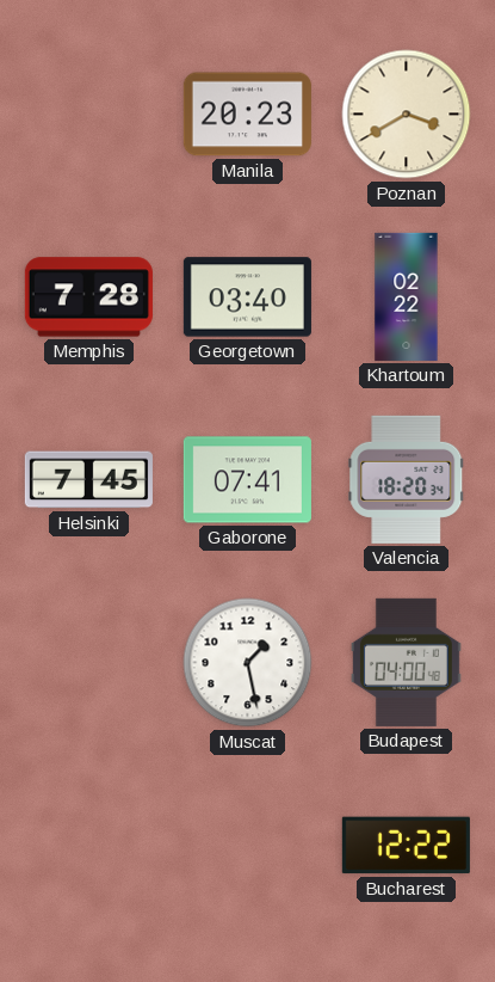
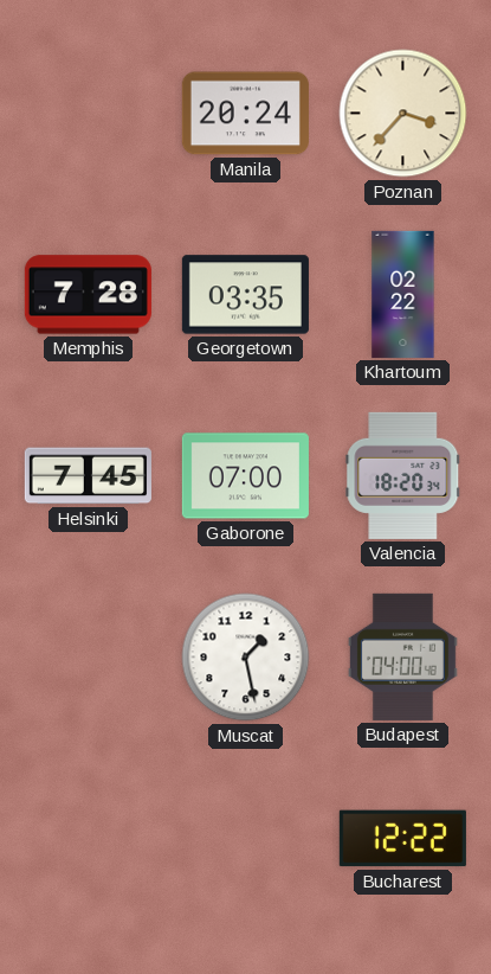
Manila: 20:23 -> 20:24
Poznan: 3:40 -> 3:37
Georgetown: 03:40 -> 03:35
Gaborone: 07:41 -> 07:00
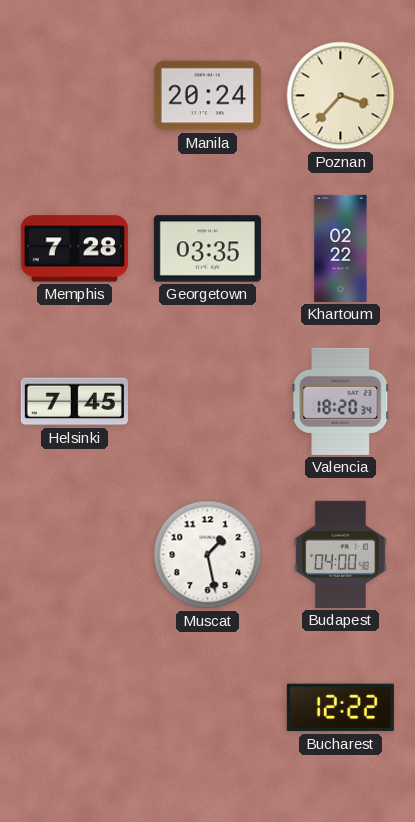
Gaborone: 07:00 -> none
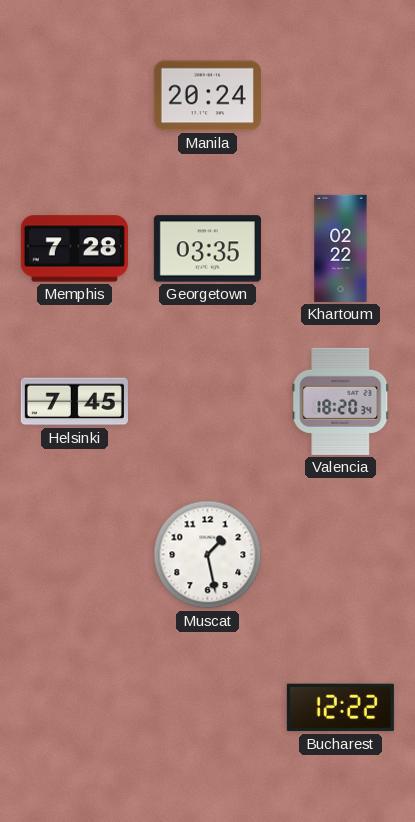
Poznan: 3:37 -> none
Budapest: 04:00 -> none
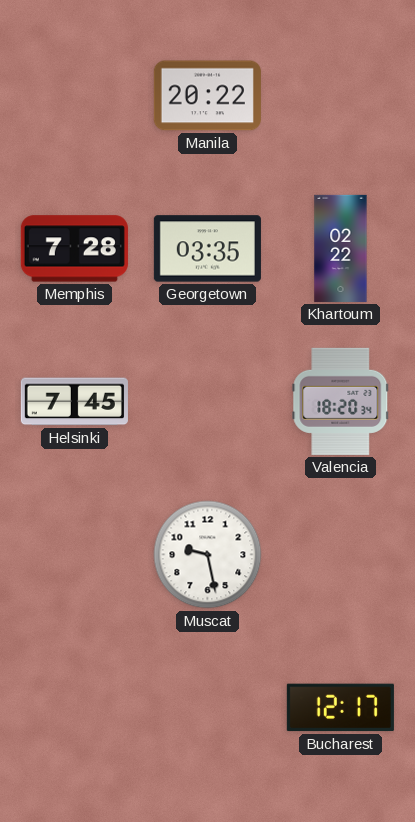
Manila: 20:24 -> 20:22
Muscat: 1:28 -> 9:28
Bucharest: 12:22 -> 12:17
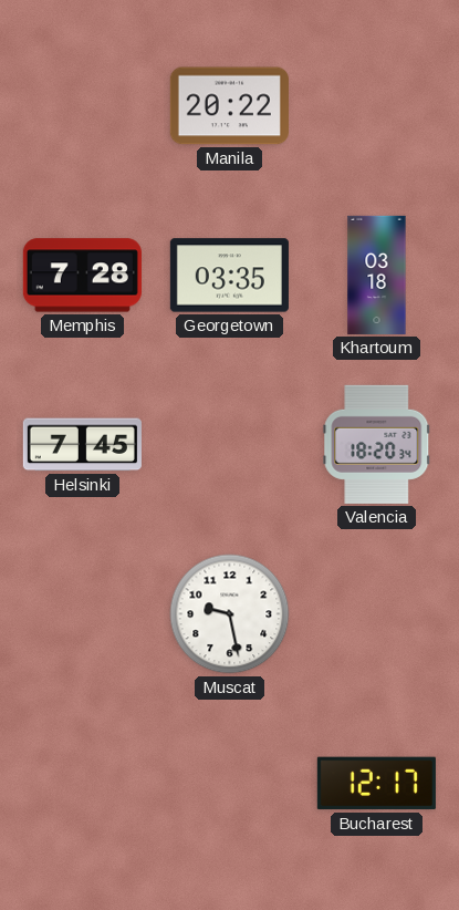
Khartoum: 02:22 -> 03:18
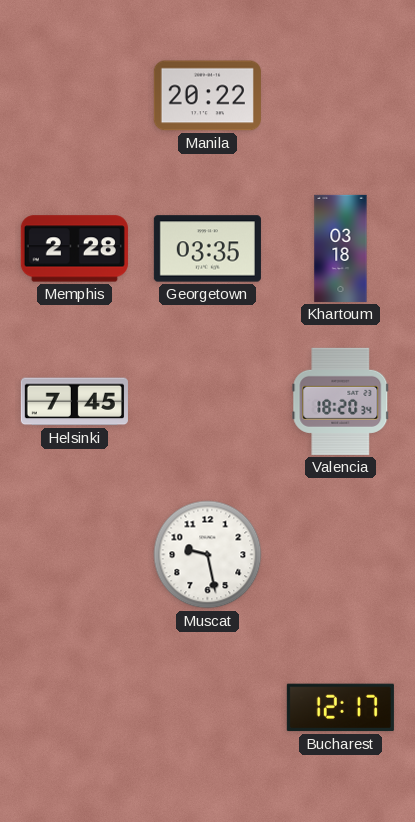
Memphis: 7:28 -> 2:28
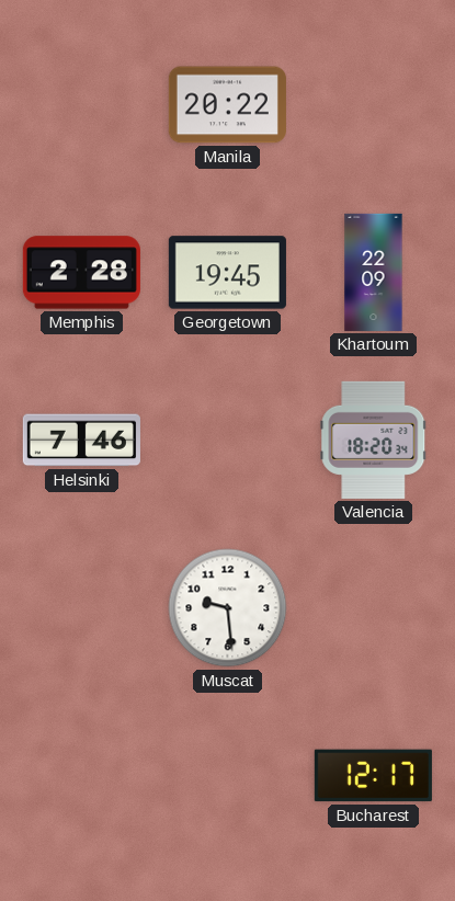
Georgetown: 03:35 -> 19:45
Khartoum: 03:18 -> 22:09
Helsinki: 7:45 -> 7:46
Muscat: 9:28 -> 9:29
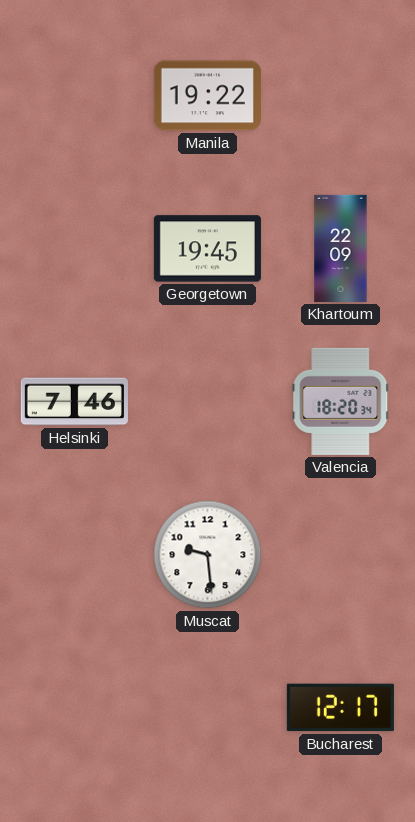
Manila: 20:22 -> 19:22
Memphis: 2:28 -> none
